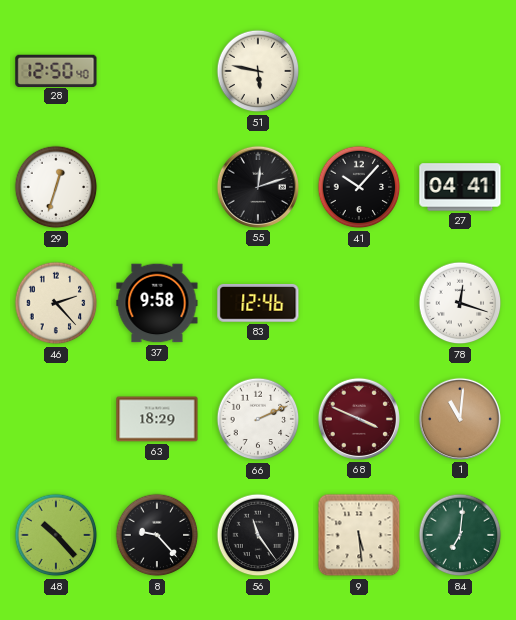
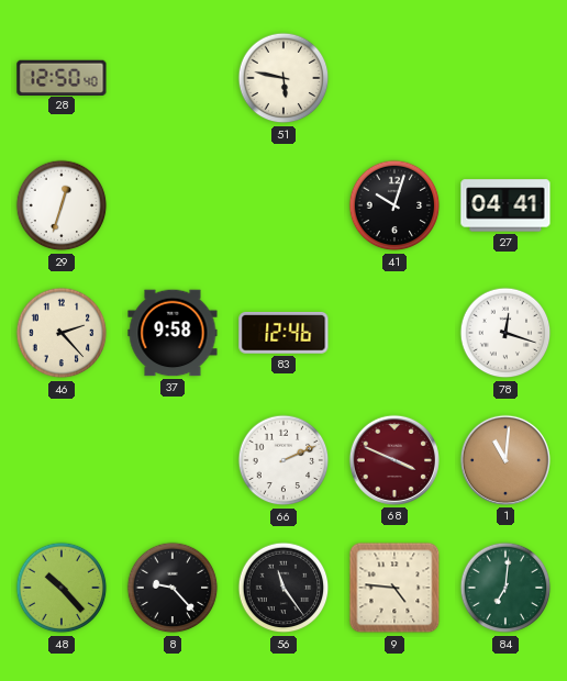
55: 12:12 -> none
41: 10:07 -> 10:03
63: 18:29 -> none
9: 5:29 -> 4:46
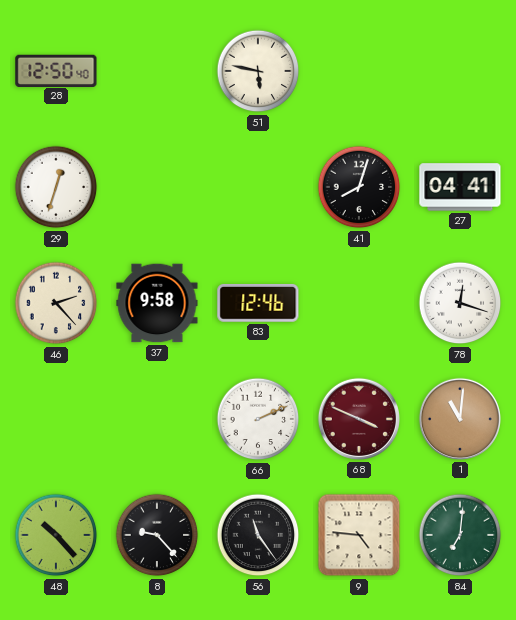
41: 10:03 -> 8:03
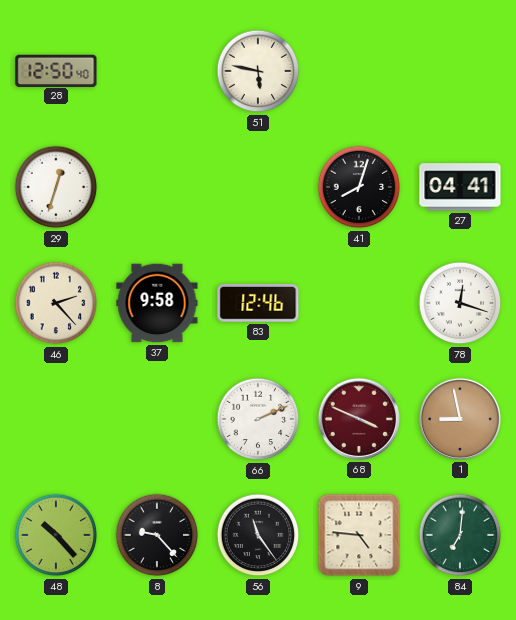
1: 11:01 -> 8:58
